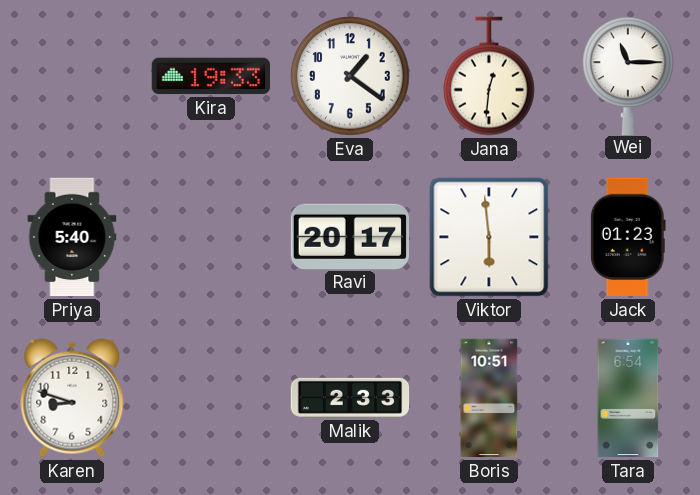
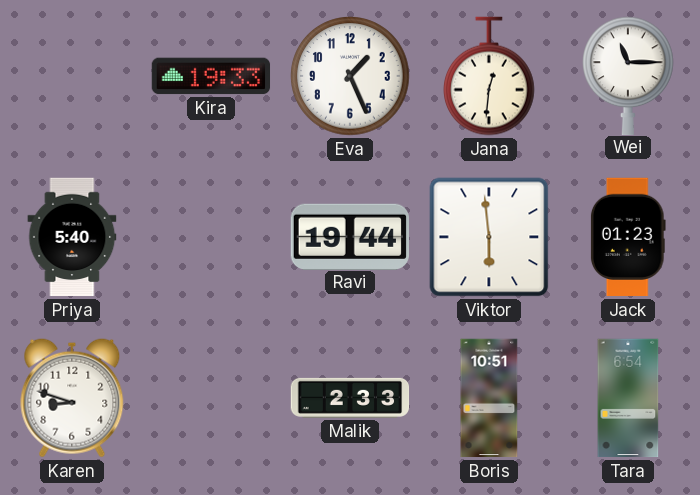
Eva: 1:21 -> 1:26
Ravi: 20:17 -> 19:44
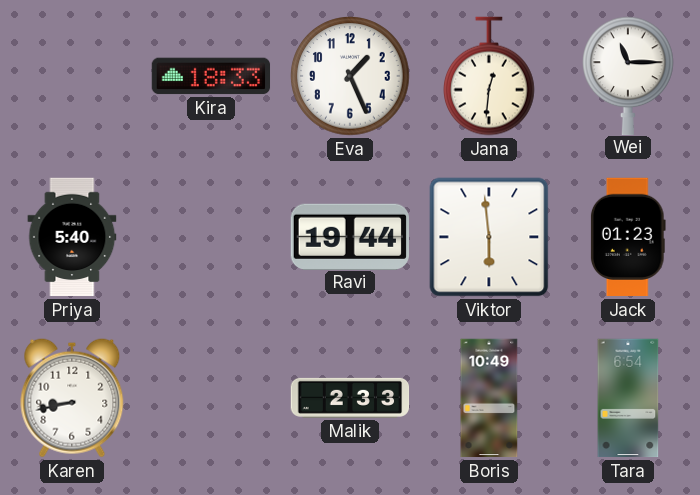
Kira: 19:33 -> 18:33
Karen: 8:48 -> 8:43
Boris: 10:51 -> 10:49
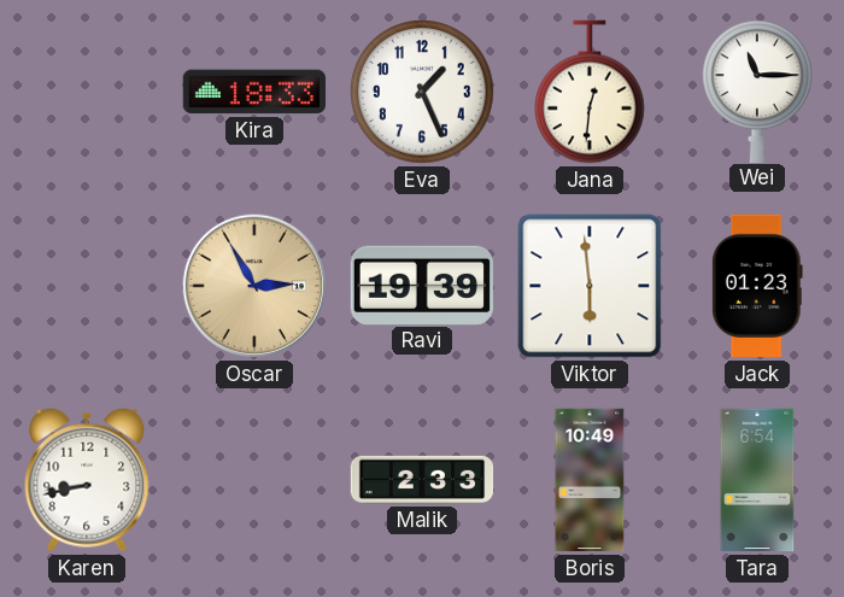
Priya: 5:40 -> none
Oscar: none -> 2:55
Ravi: 19:44 -> 19:39
